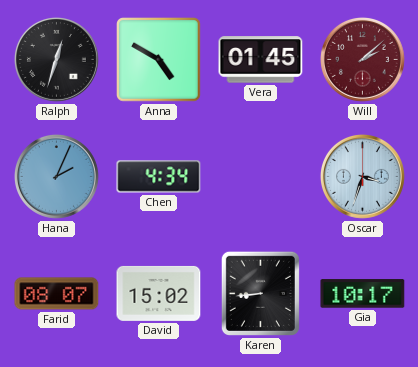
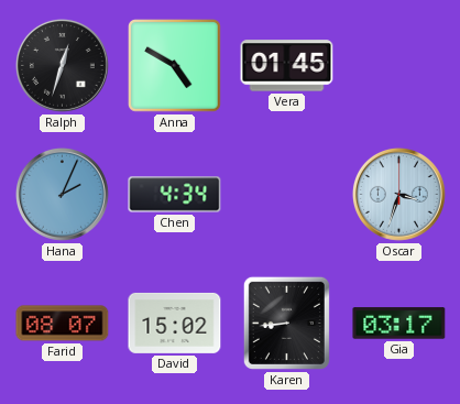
Will: 2:08 -> none
Gia: 10:17 -> 03:17
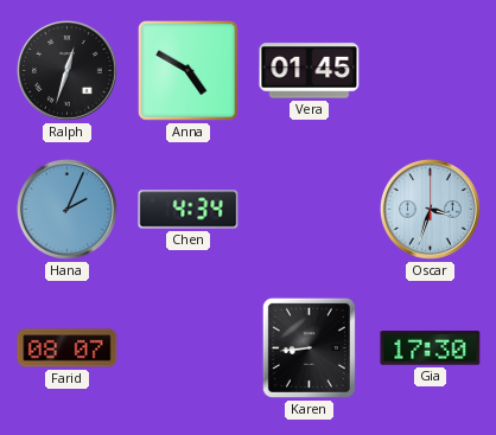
David: 15:02 -> none
Gia: 03:17 -> 17:30
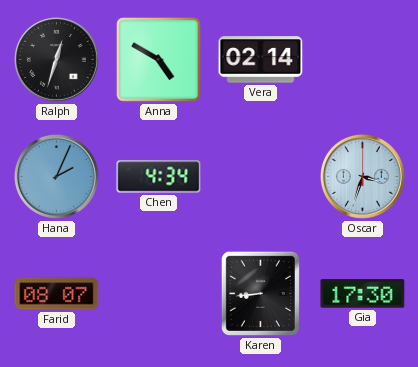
Vera: 01:45 -> 02:14
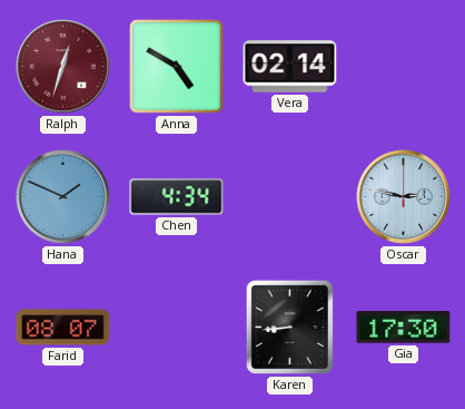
Ralph dial: black -> burgundy
Hana: 2:04 -> 1:49
Oscar: 3:33 -> 2:47
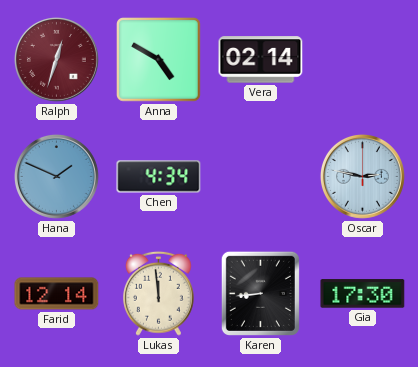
Farid: 08:07 -> 12:14
Lukas: none -> 11:59
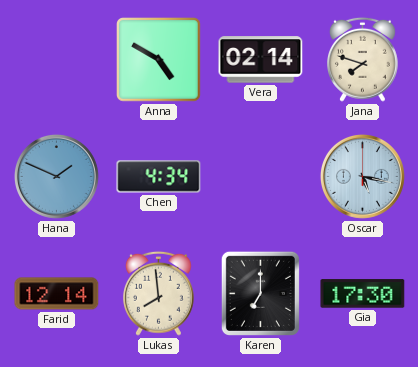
Ralph: 12:33 -> none
Jana: none -> 7:48
Oscar: 2:47 -> 5:17
Lukas: 11:59 -> 7:59
Karen: 8:44 -> 7:00
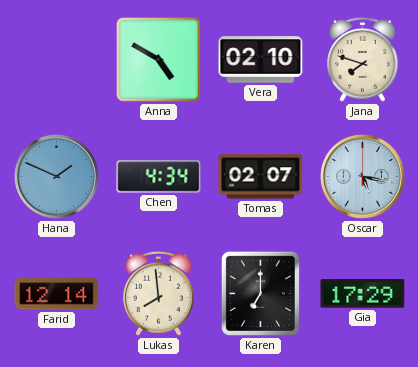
Vera: 02:14 -> 02:10
Tomas: none -> 02:07
Gia: 17:30 -> 17:29
